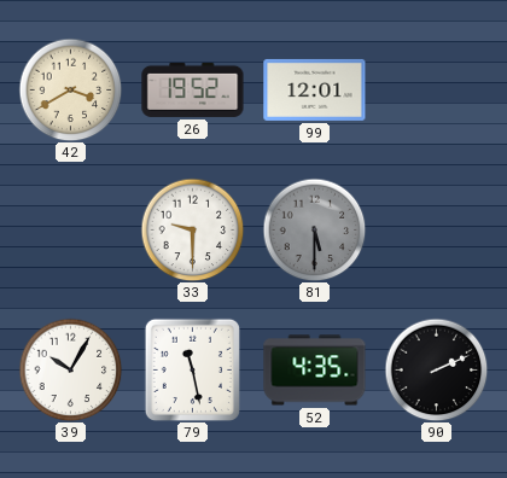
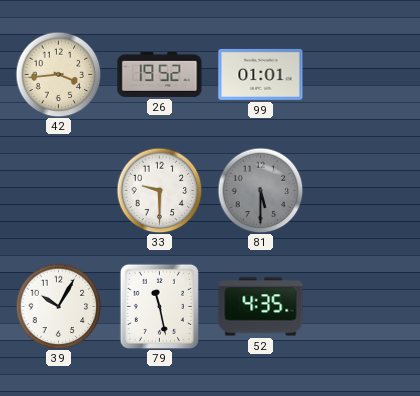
42: 3:40 -> 3:44
99: 12:01 -> 01:01
90: 2:11 -> none
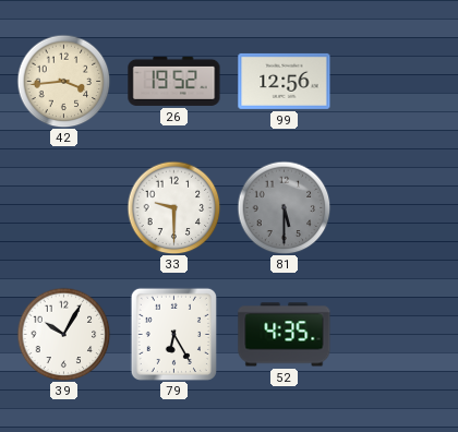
99: 01:01 -> 12:56
79: 11:28 -> 6:25
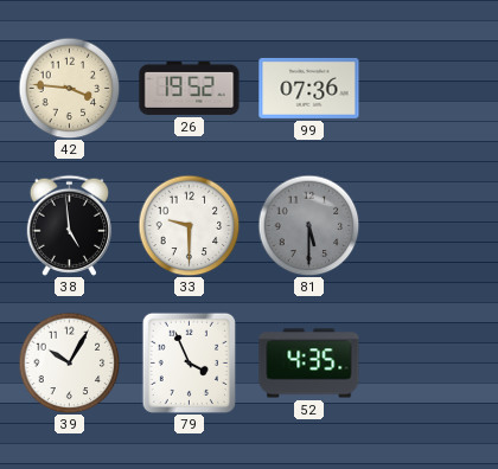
42: 3:44 -> 3:46
99: 12:56 -> 07:36
38: none -> 4:59
79: 6:25 -> 3:56
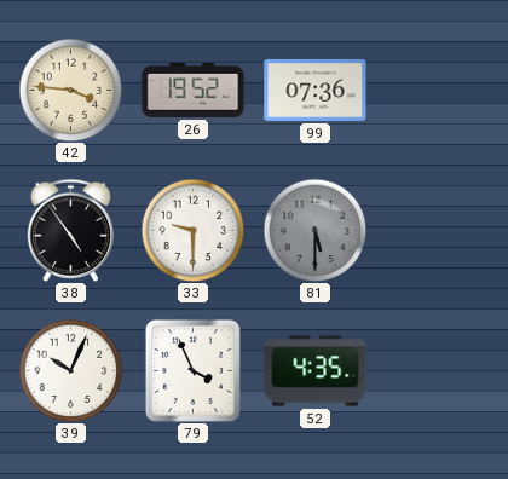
38: 4:59 -> 4:54
39: 10:05 -> 10:04
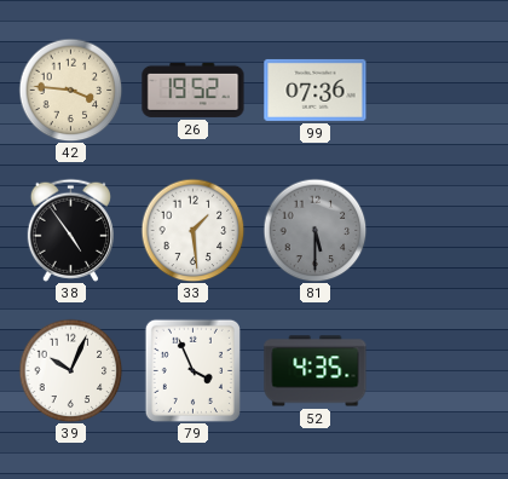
33: 9:30 -> 1:29
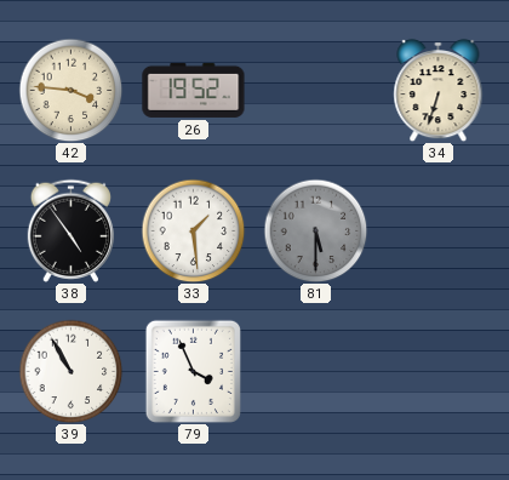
99: 07:36 -> none
34: none -> 6:33
39: 10:04 -> 10:55
52: 4:35 -> none
